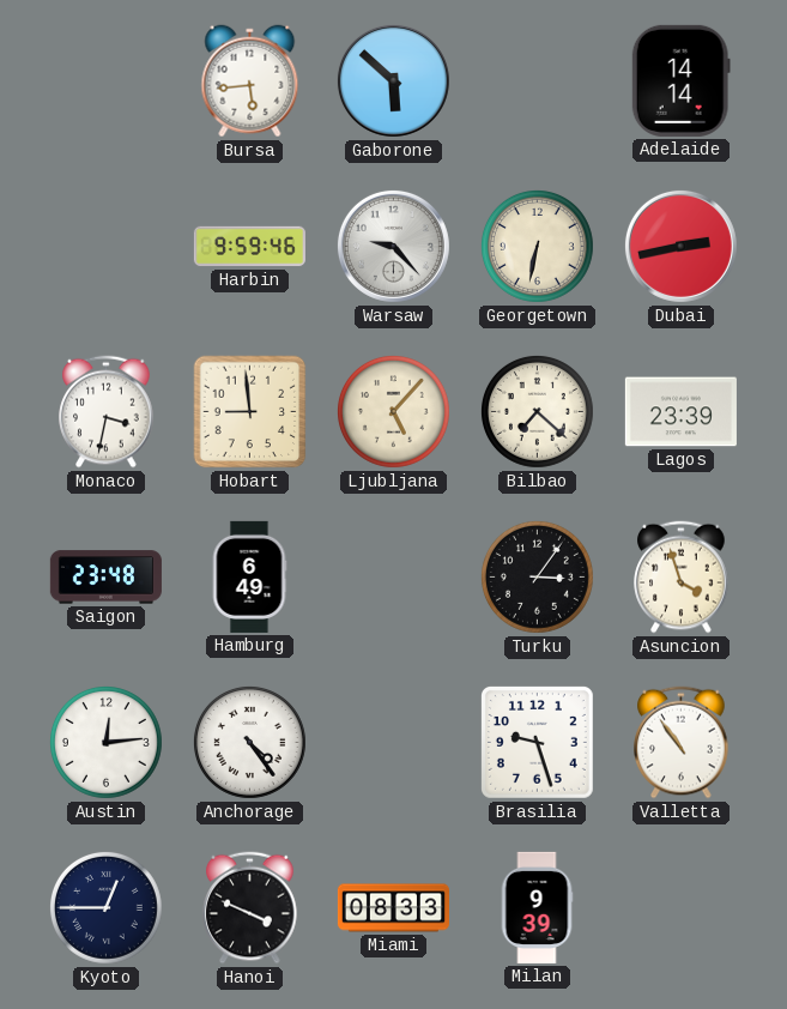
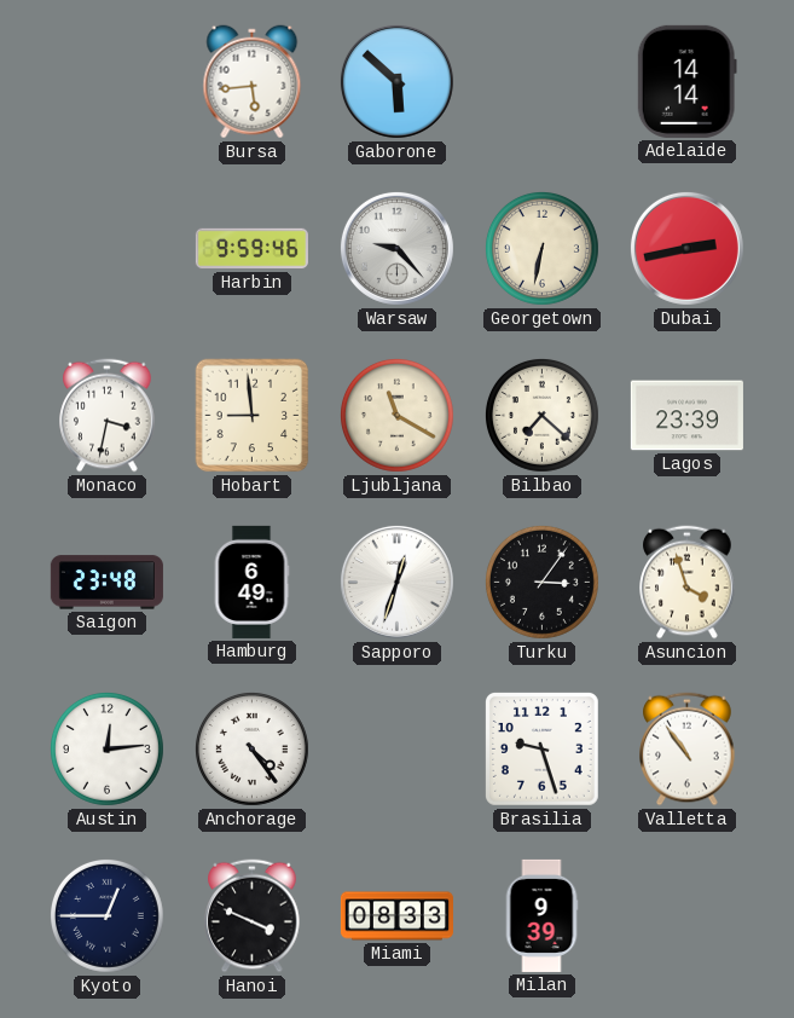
Ljubljana: 5:07 -> 11:20
Sapporo: none -> 12:33
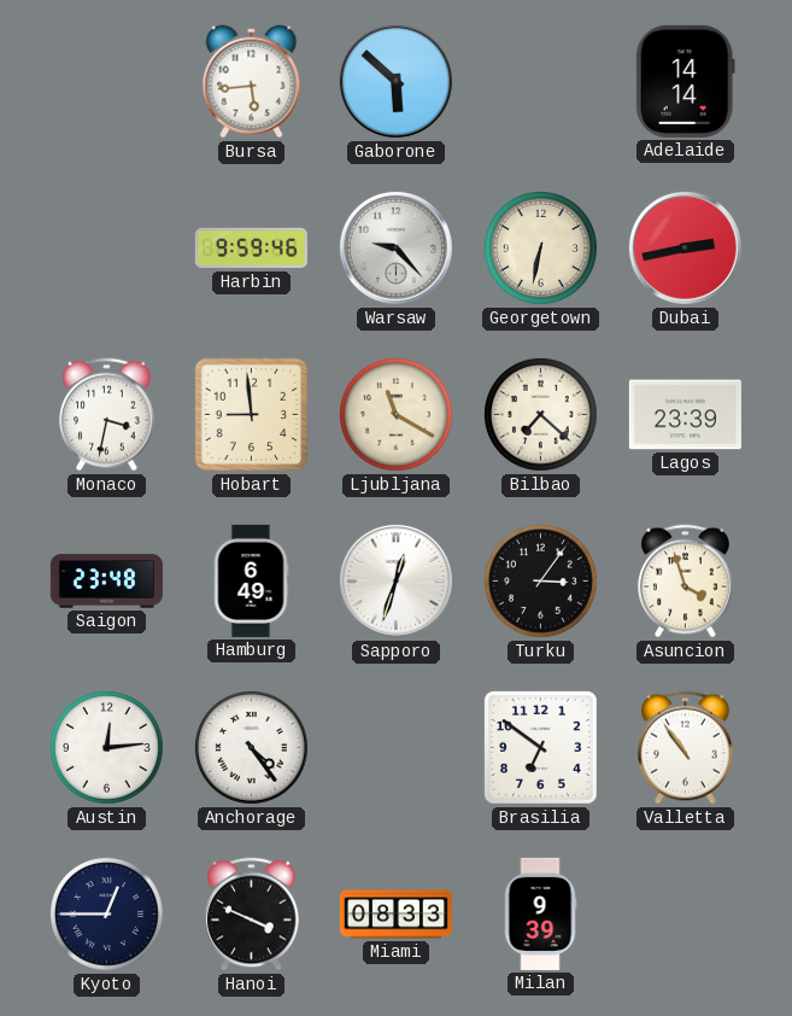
Brasilia: 9:27 -> 6:51
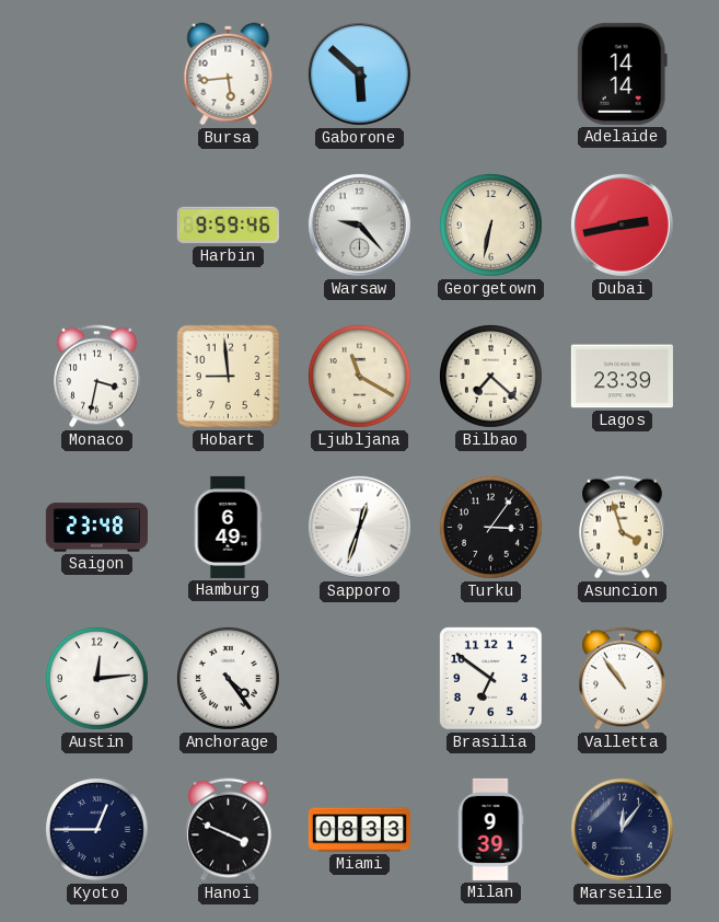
Marseille: none -> 12:06
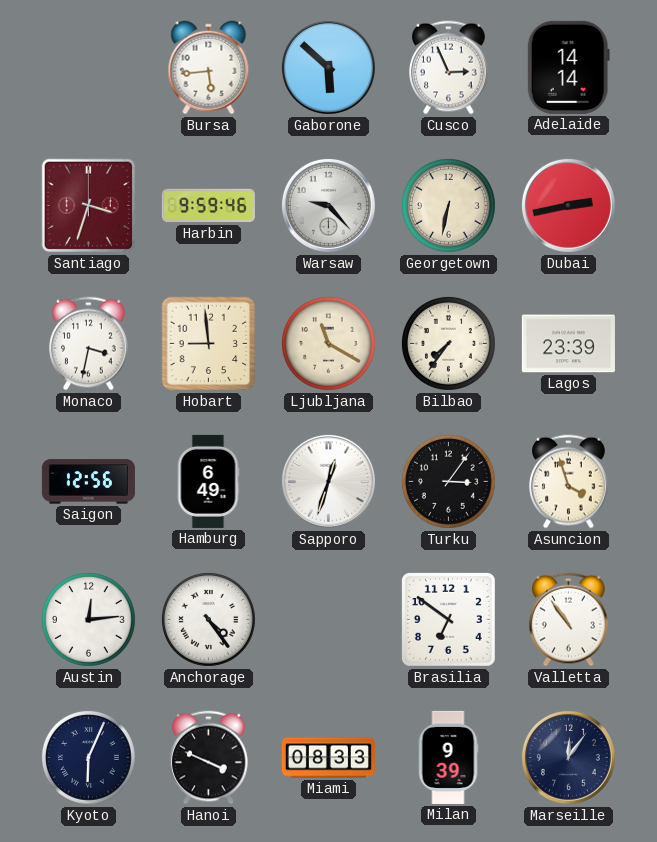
Cusco: none -> 2:56
Santiago: none -> 3:33
Bilbao: 7:22 -> 7:36
Saigon: 23:48 -> 12:56
Kyoto: 12:45 -> 6:04
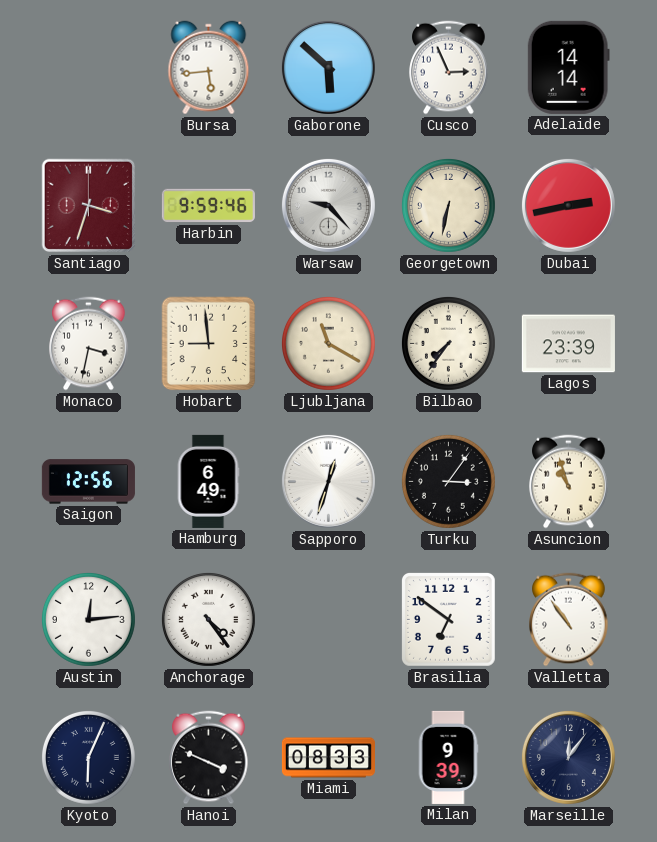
Asuncion: 3:57 -> 10:57
